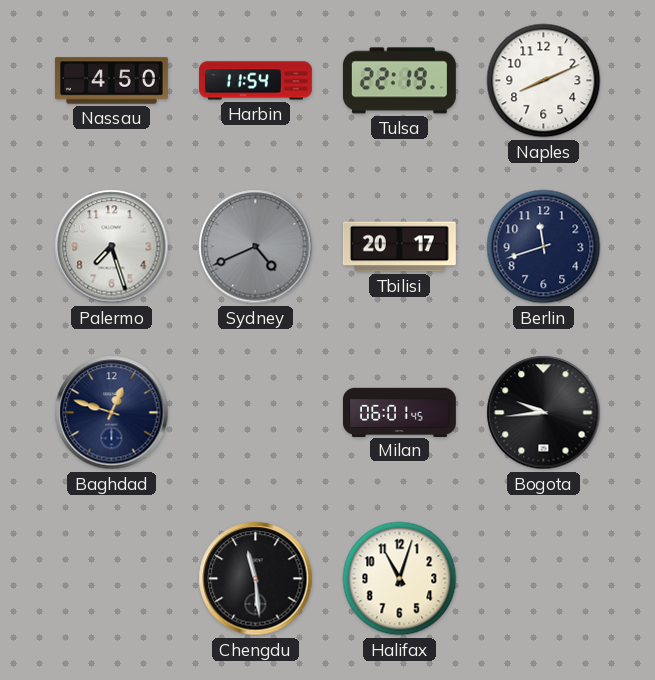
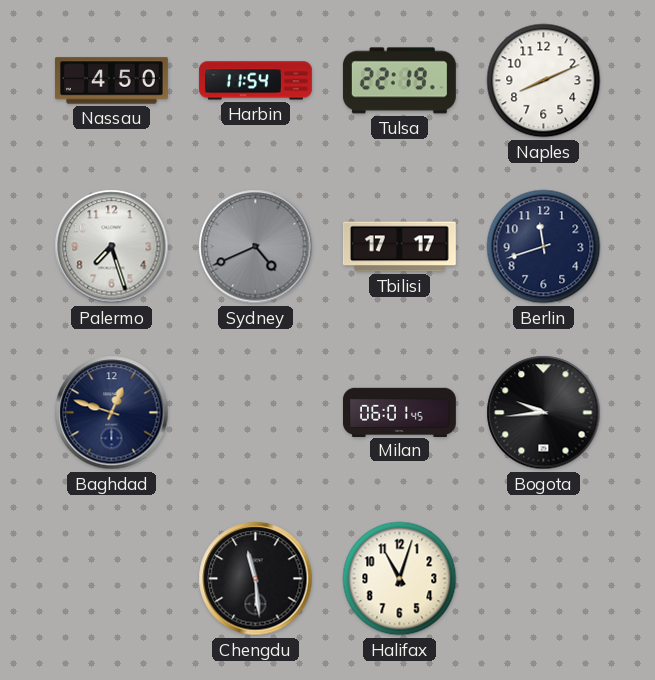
Tbilisi: 20:17 -> 17:17
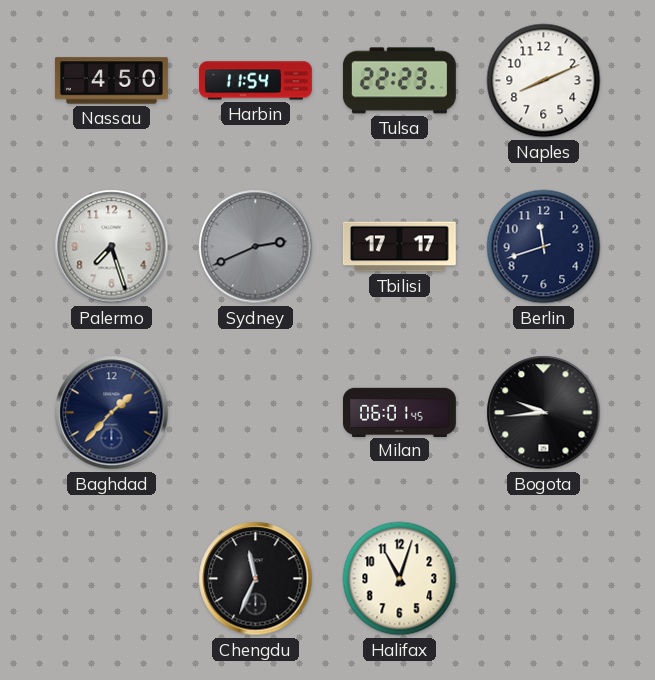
Tulsa: 22:19 -> 22:23
Sydney: 4:41 -> 2:41
Baghdad: 12:48 -> 1:37
Chengdu: 11:29 -> 11:34
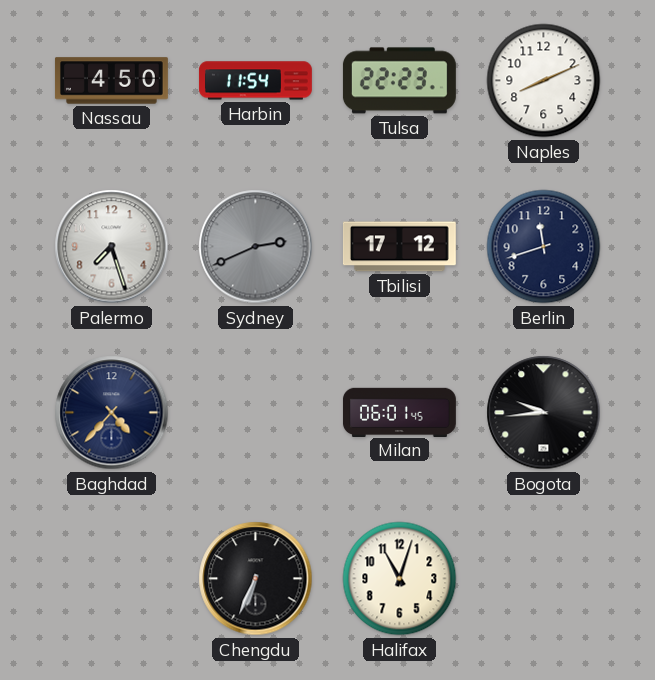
Tbilisi: 17:17 -> 17:12
Baghdad: 1:37 -> 4:37
Chengdu: 11:34 -> 6:34
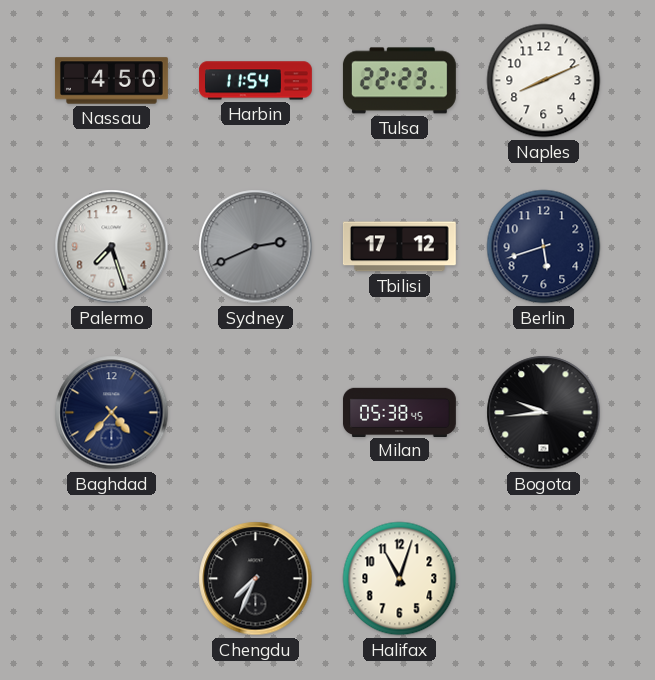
Berlin: 11:42 -> 5:42
Milan: 06:01 -> 05:38
Chengdu: 6:34 -> 7:34
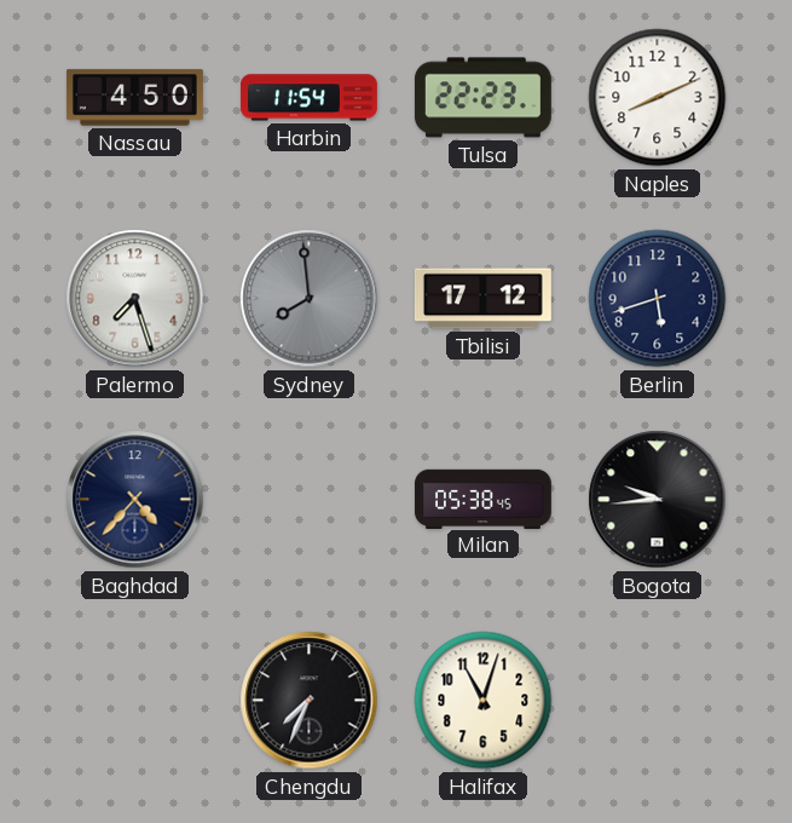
Sydney: 2:41 -> 7:59
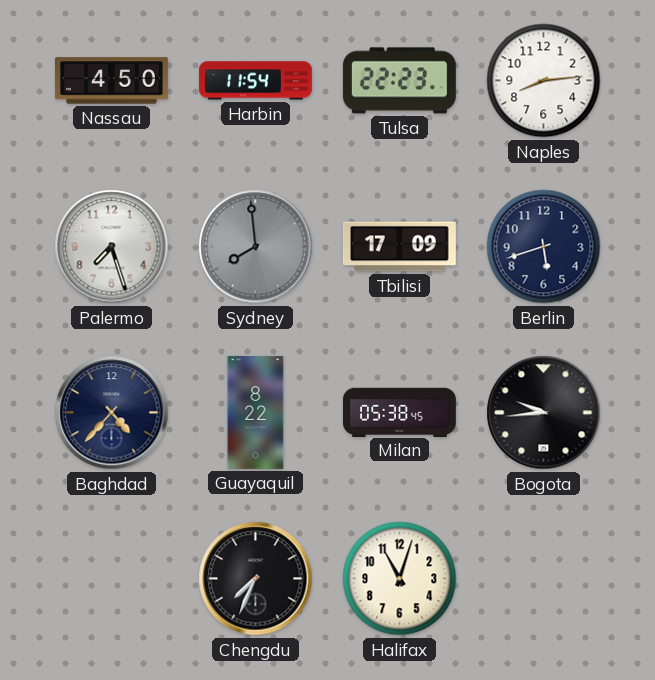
Naples: 8:11 -> 8:14
Tbilisi: 17:12 -> 17:09
Guayaquil: none -> 8:22
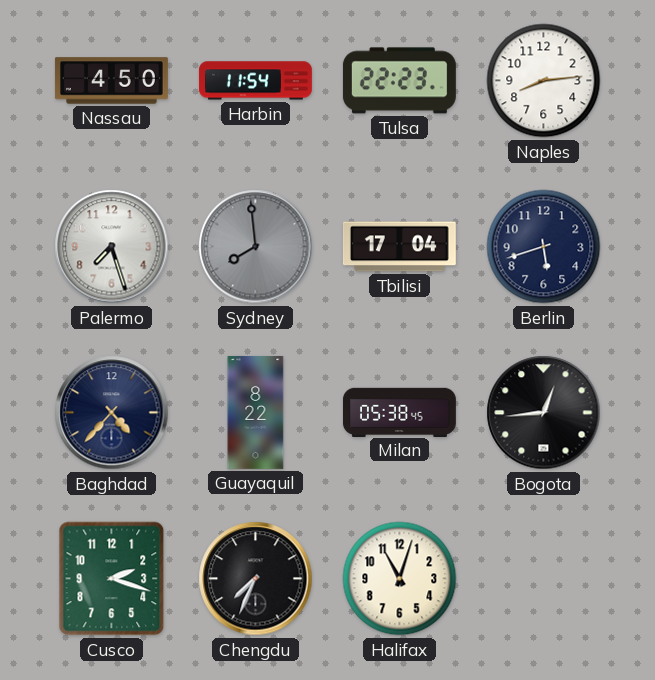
Tbilisi: 17:09 -> 17:04
Bogota: 9:44 -> 12:44
Cusco: none -> 2:18
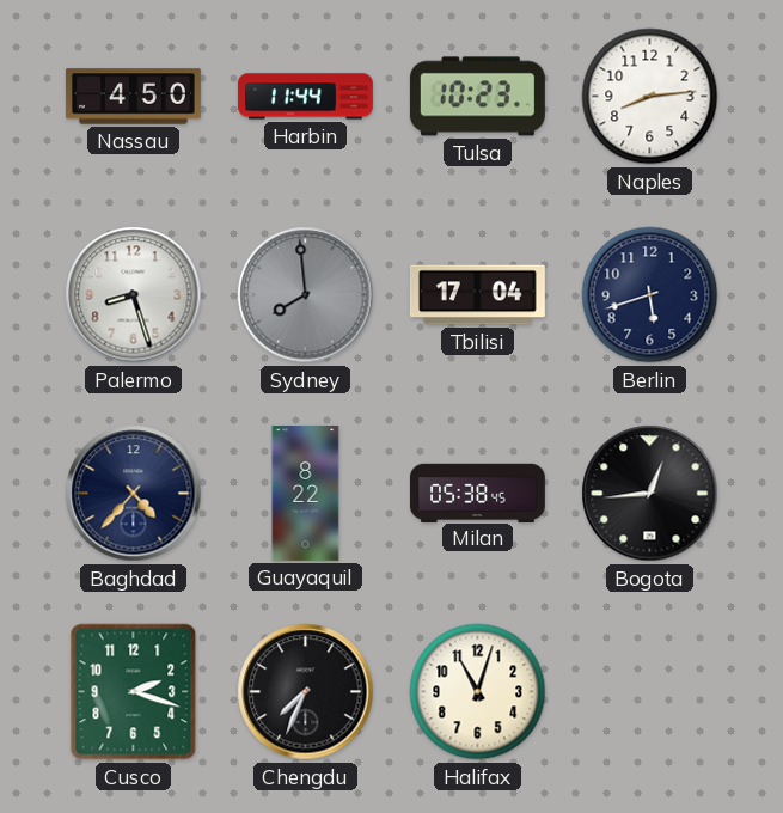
Harbin: 11:54 -> 11:44
Tulsa: 22:23 -> 10:23
Palermo: 7:27 -> 8:27
